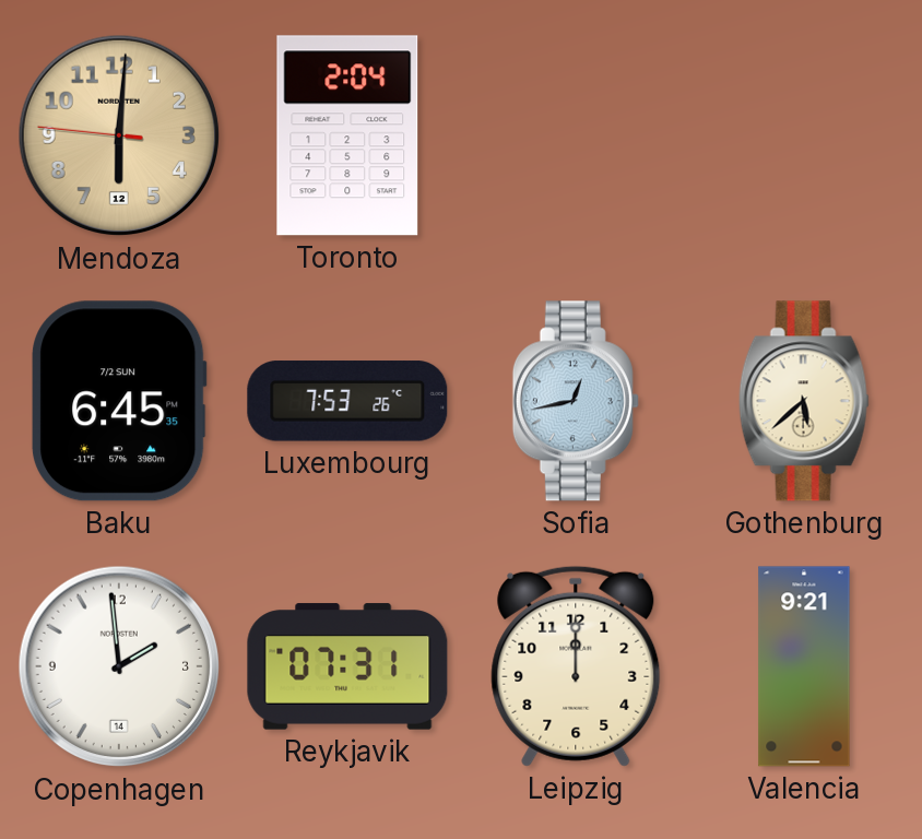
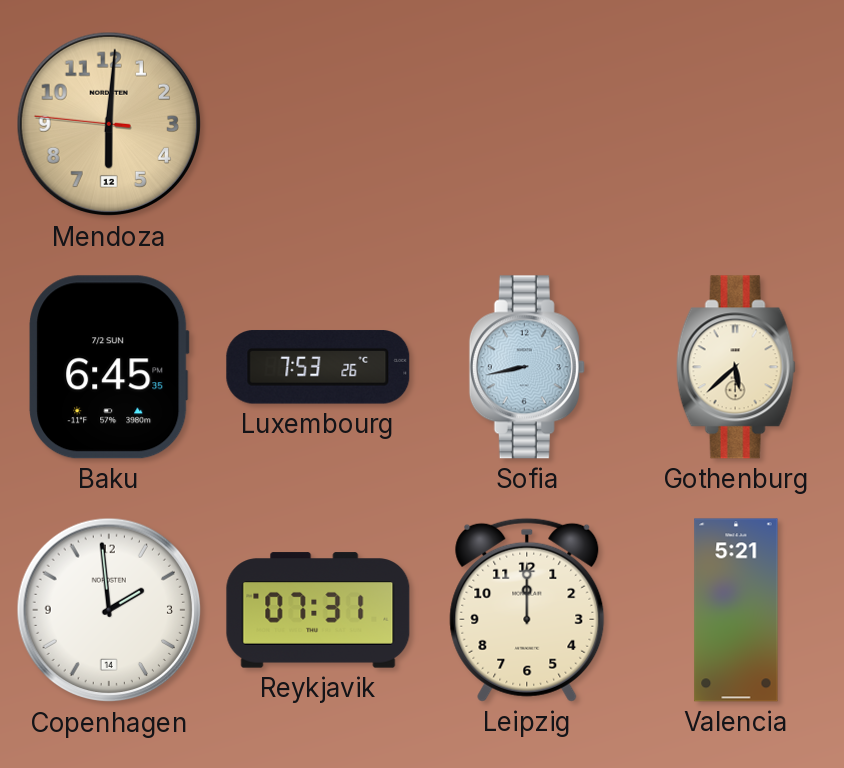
Toronto: 2:04 -> none
Sofia: 12:43 -> 8:43
Valencia: 9:21 -> 5:21
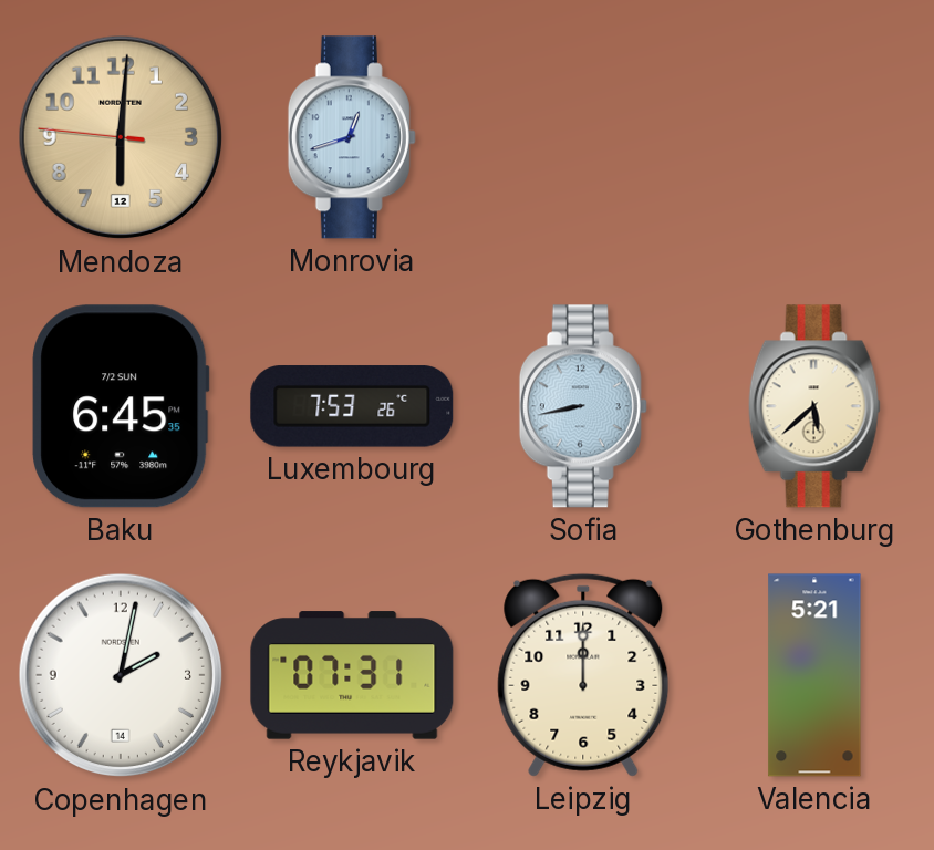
Monrovia: none -> 12:42
Copenhagen: 1:59 -> 2:02
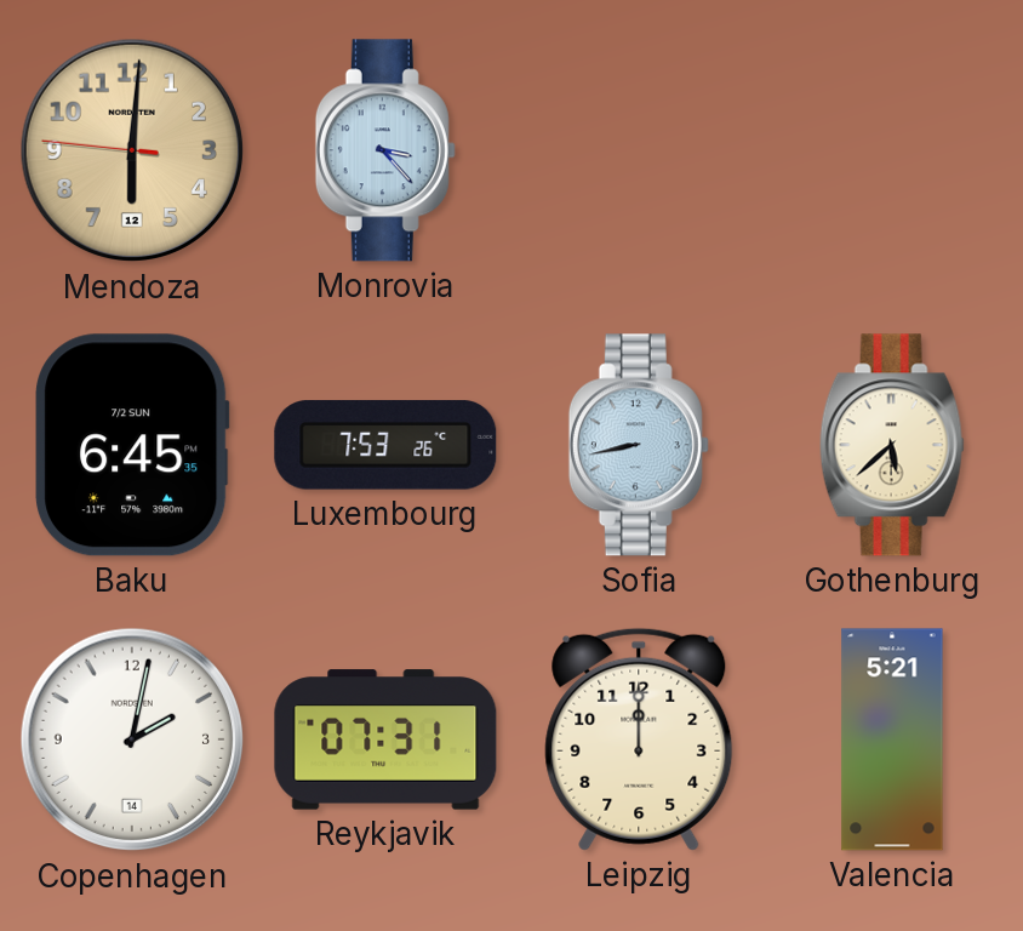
Monrovia: 12:42 -> 3:23
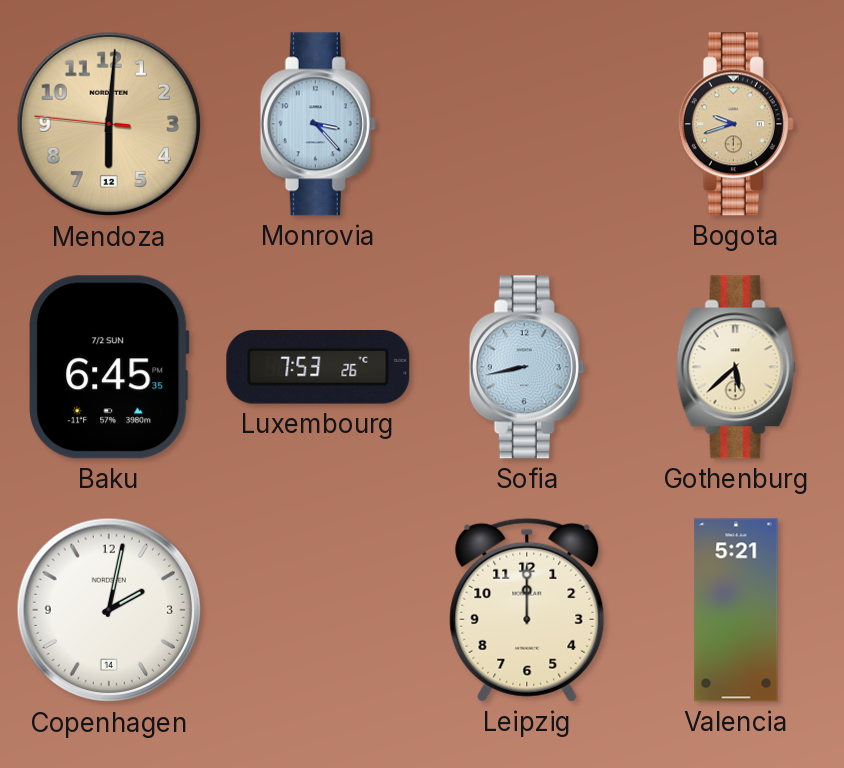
Bogota: none -> 9:42
Reykjavik: 07:31 -> none
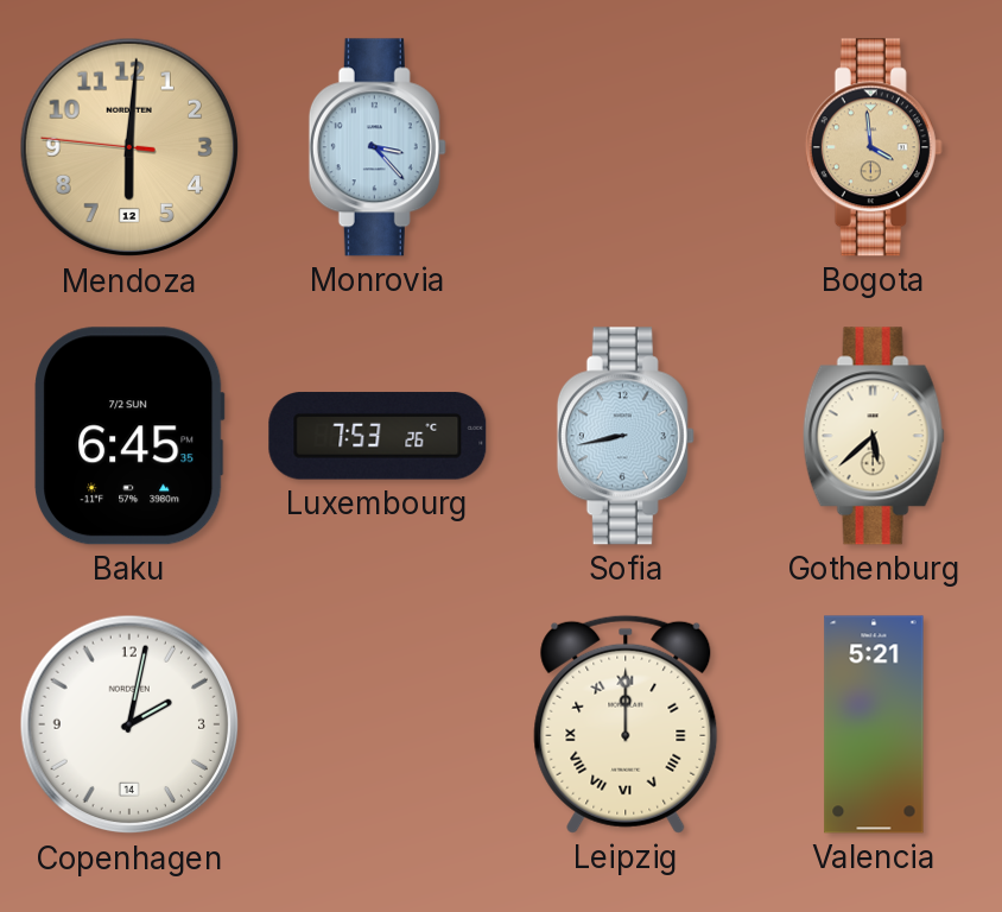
Bogota: 9:42 -> 3:59
Leipzig numerals: Arabic -> Roman
